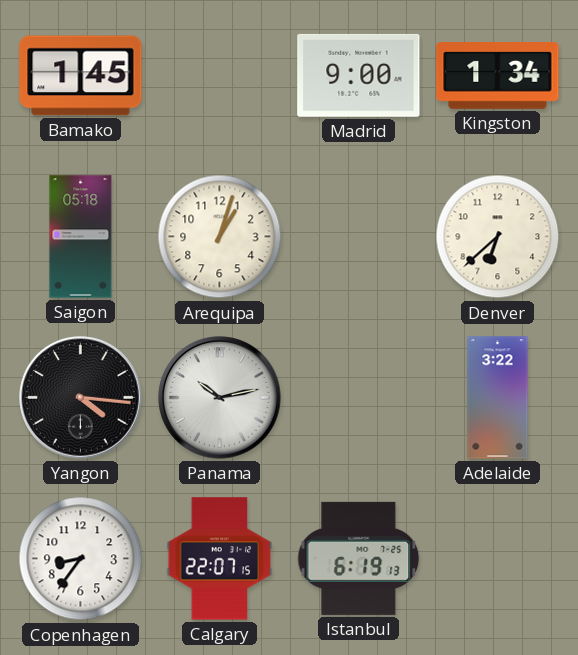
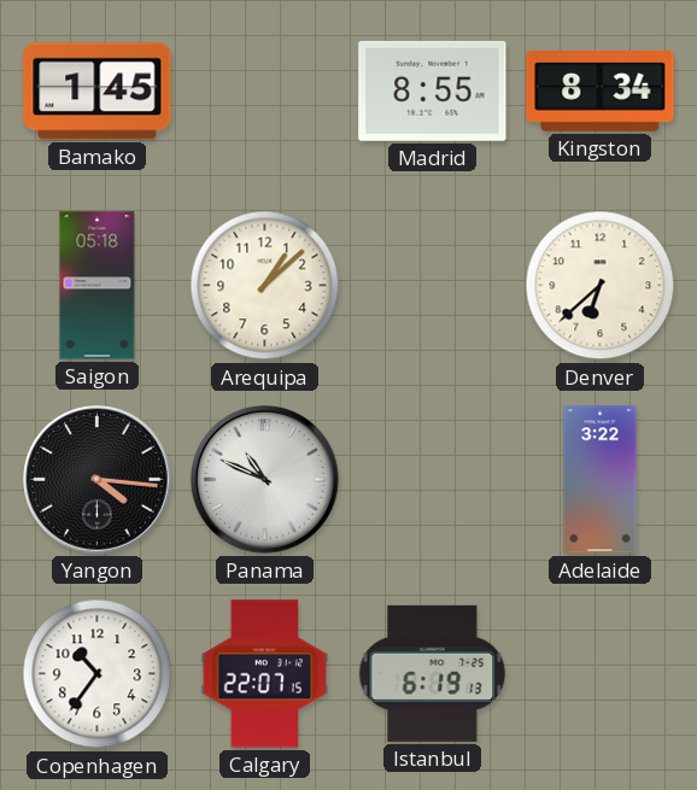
Madrid: 9:00 -> 8:55
Kingston: 1:34 -> 8:34
Arequipa: 1:03 -> 1:08
Panama: 10:13 -> 10:49
Copenhagen: 8:36 -> 10:36
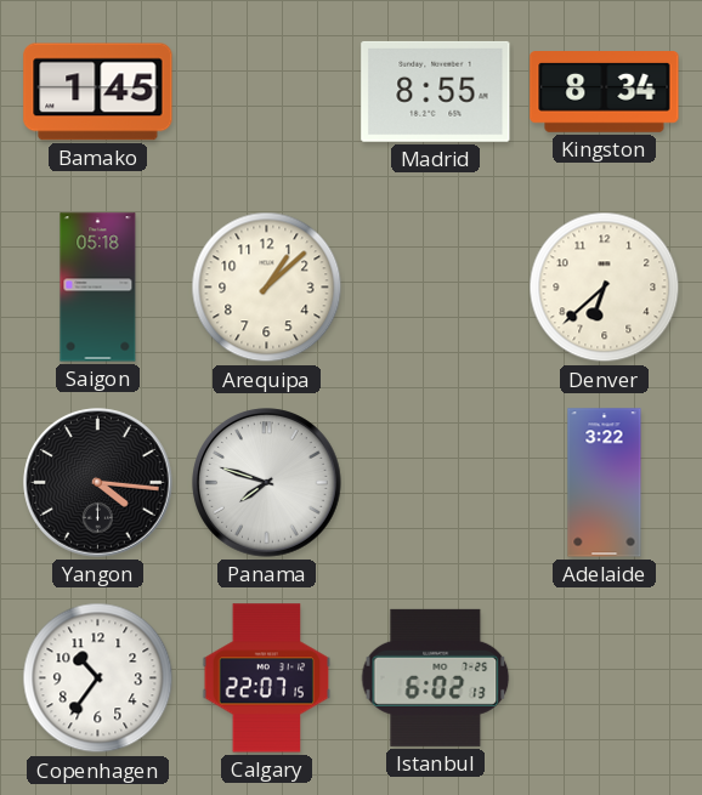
Panama: 10:49 -> 7:48
Istanbul: 6:19 -> 6:02
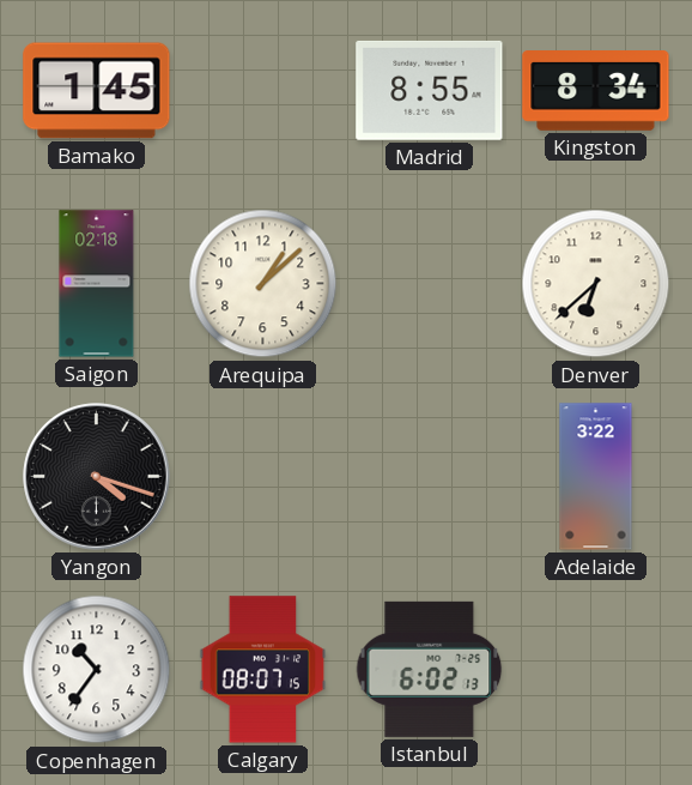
Saigon: 05:18 -> 02:18
Yangon: 4:16 -> 4:18
Panama: 7:48 -> none
Calgary: 22:07 -> 08:07
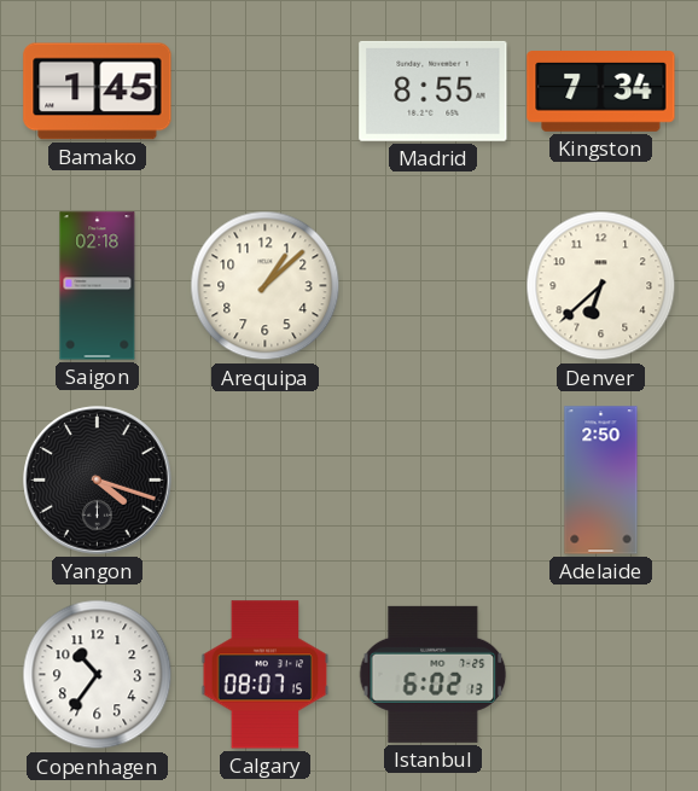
Kingston: 8:34 -> 7:34
Adelaide: 3:22 -> 2:50
